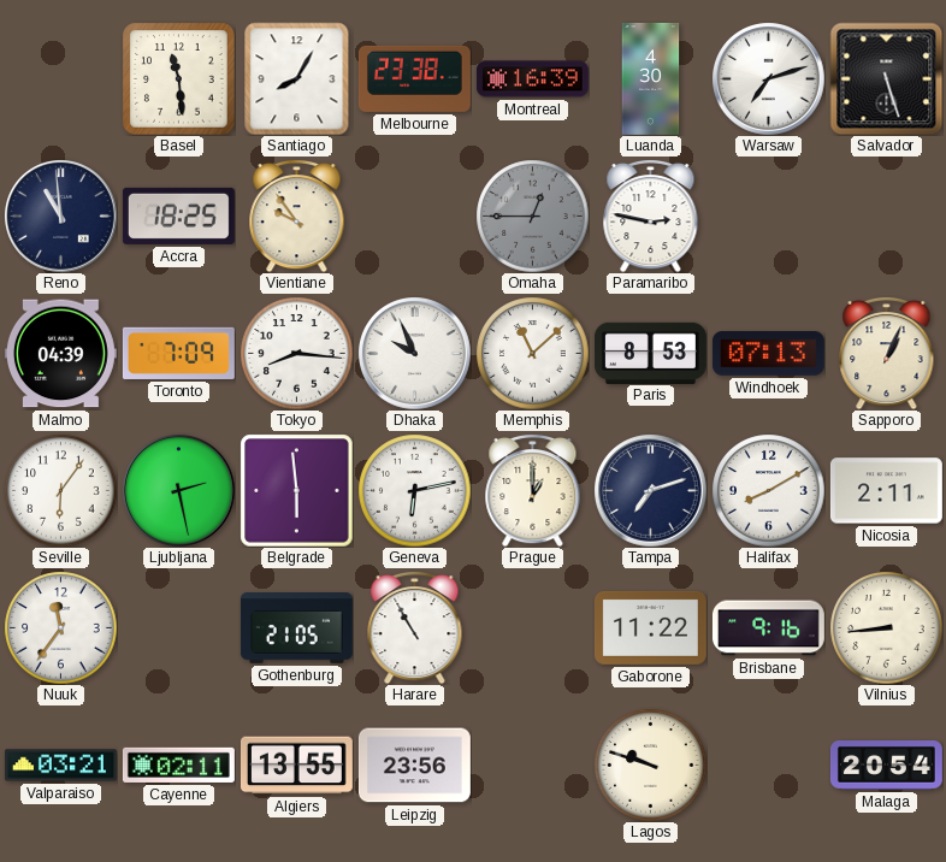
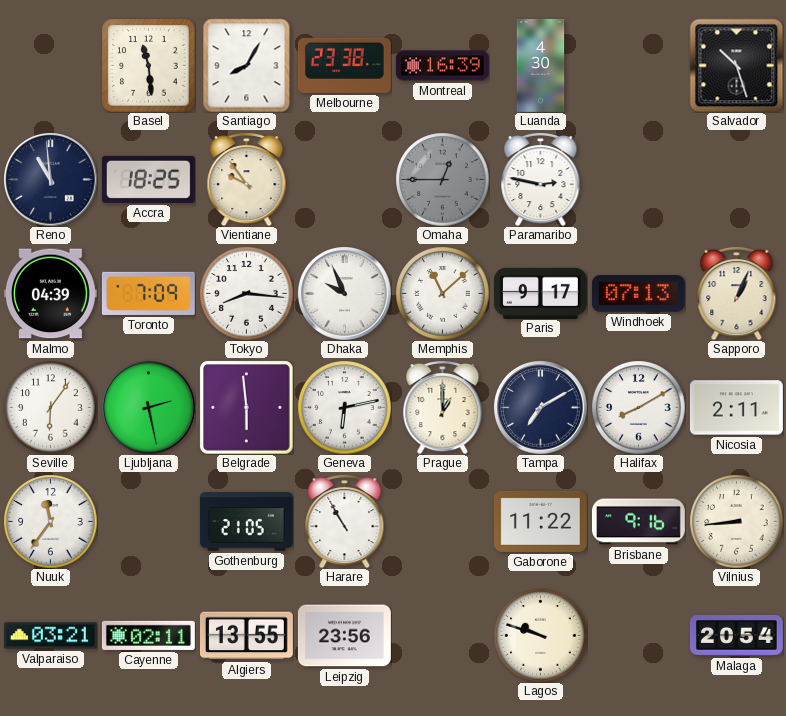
Warsaw: 7:12 -> none
Salvador: 5:27 -> 10:27
Paris: 8:53 -> 9:17
Tampa: 7:12 -> 7:10
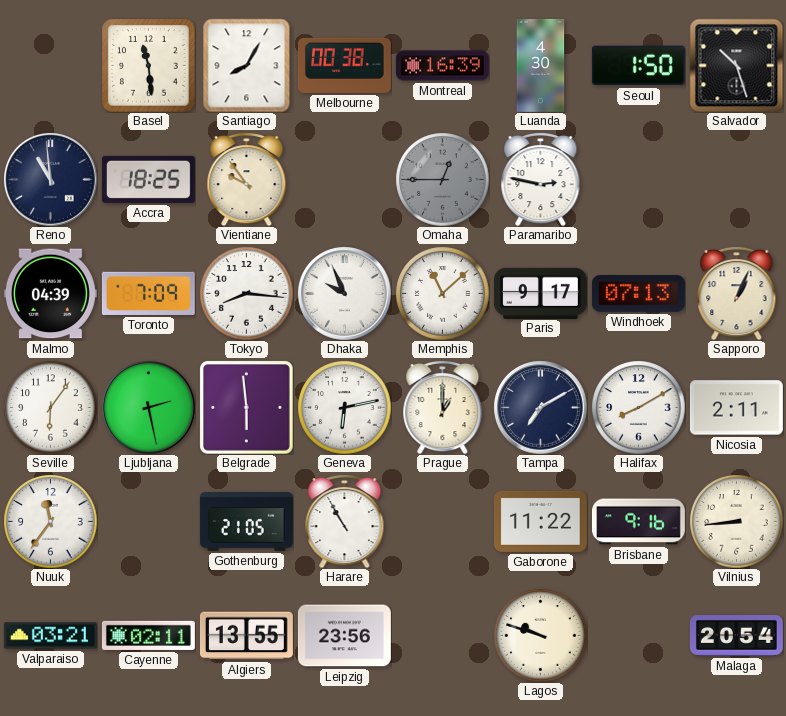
Melbourne: 23:38 -> 00:38
Seoul: none -> 1:50
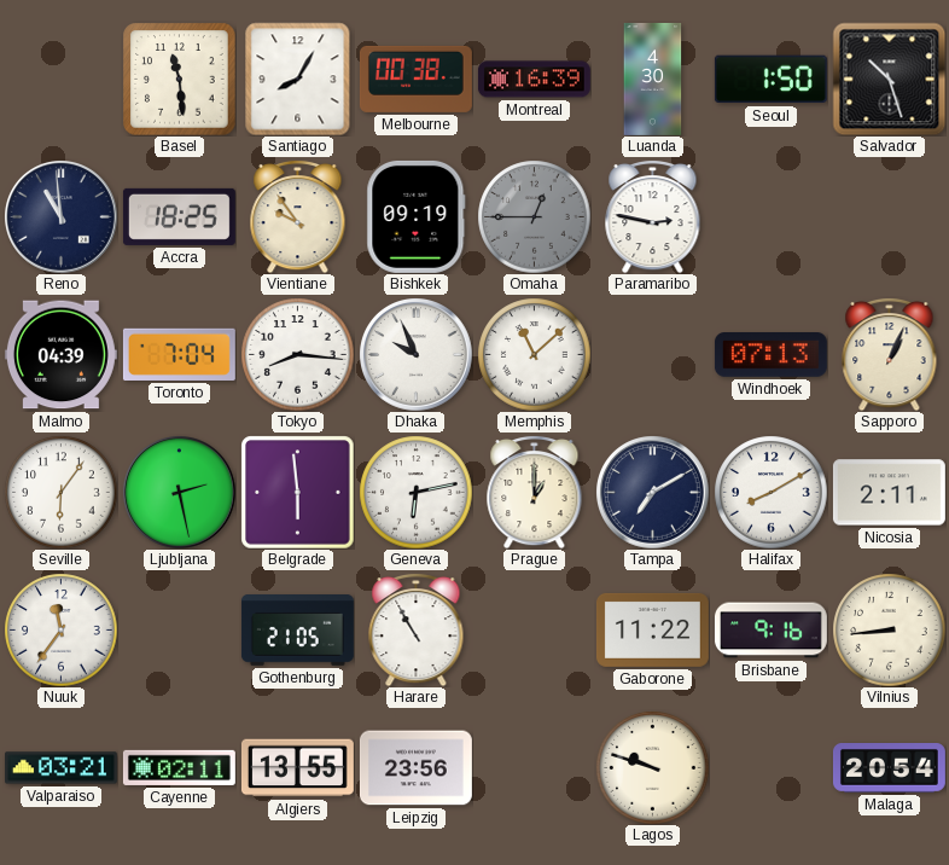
Bishkek: none -> 09:19
Toronto: 7:09 -> 7:04
Paris: 9:17 -> none
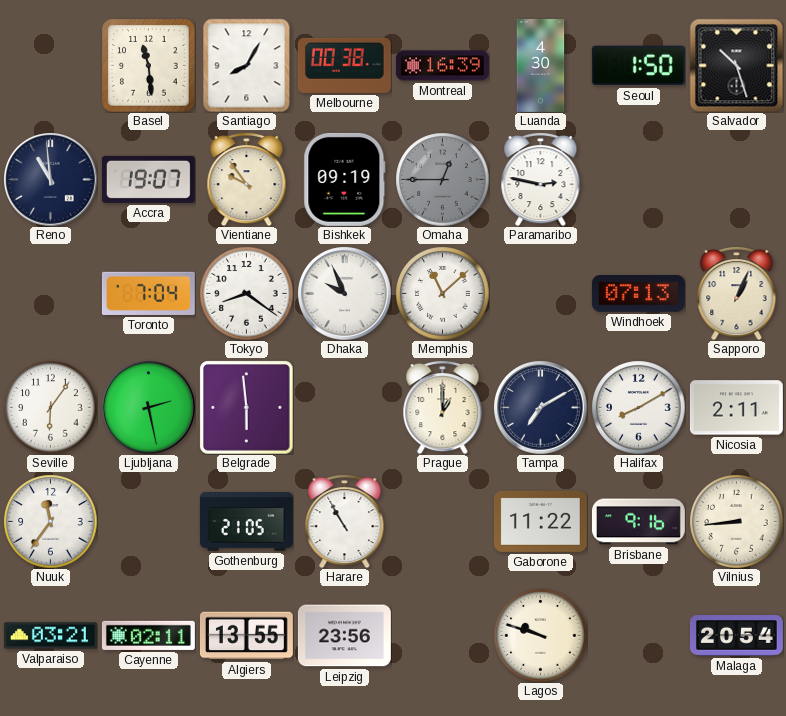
Accra: 18:25 -> 19:07
Malmo: 04:39 -> none
Tokyo: 8:16 -> 8:21
Geneva: 6:13 -> none
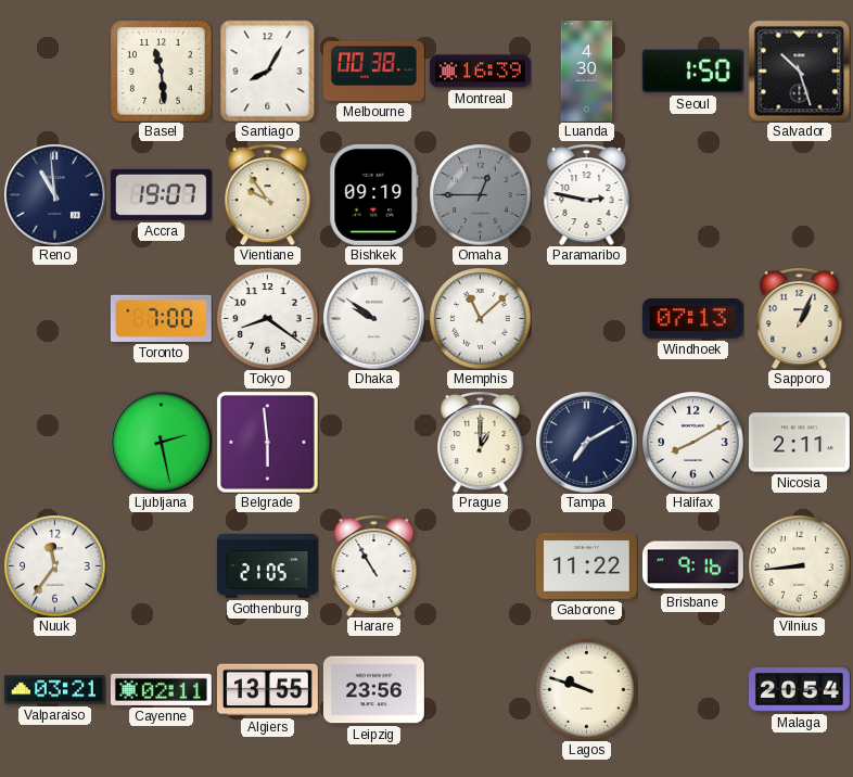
Toronto: 7:04 -> 7:00
Dhaka: 9:56 -> 9:51
Seville: 6:06 -> none
